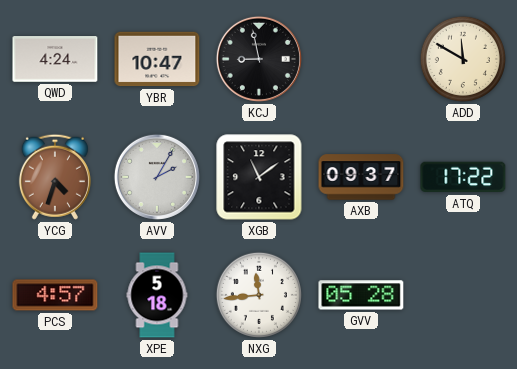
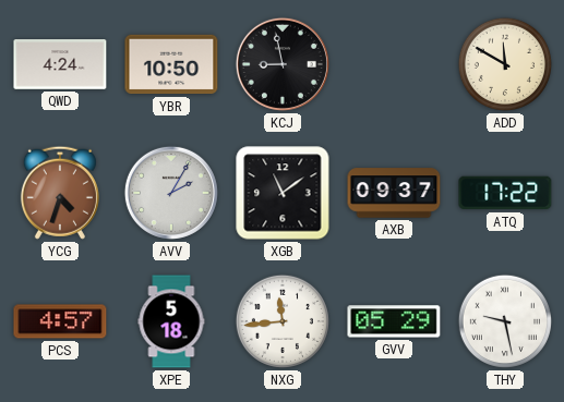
YBR: 10:47 -> 10:50
GVV: 05:28 -> 05:29
THY: none -> 9:28
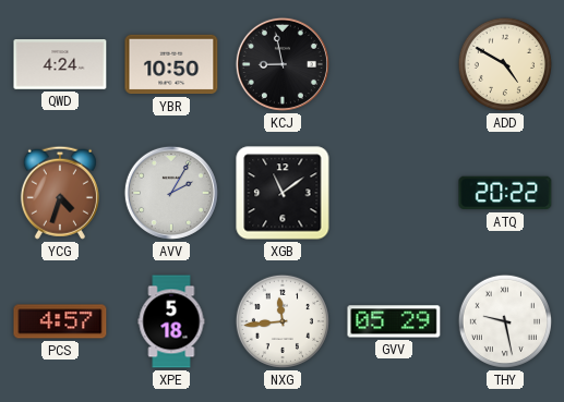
ADD: 11:50 -> 4:50
AXB: 09:37 -> none
ATQ: 17:22 -> 20:22
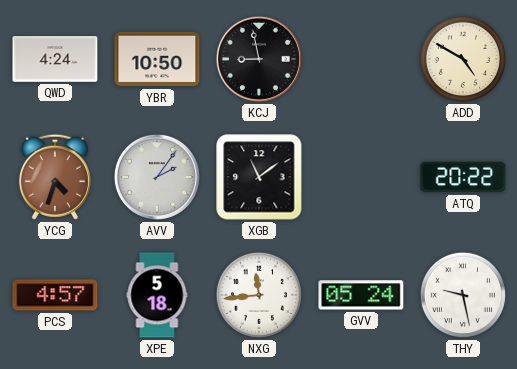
AVV: 2:05 -> 2:06
GVV: 05:29 -> 05:24
